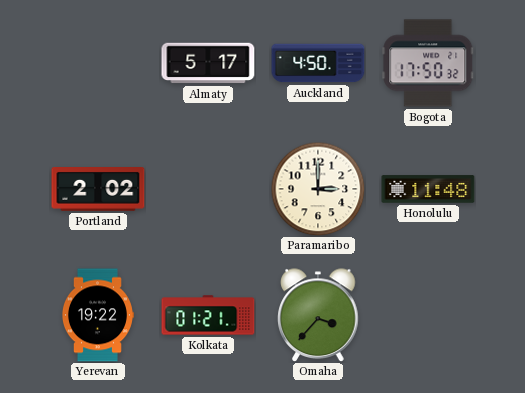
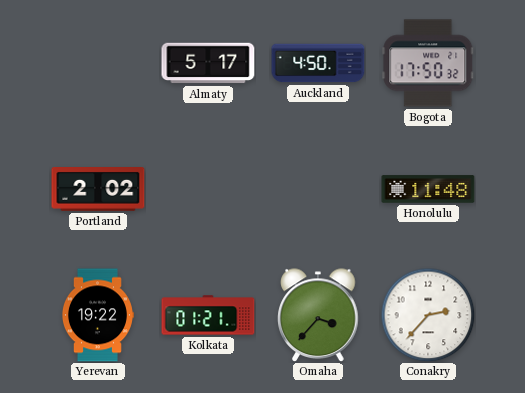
Paramaribo: 3:00 -> none
Conakry: none -> 2:37
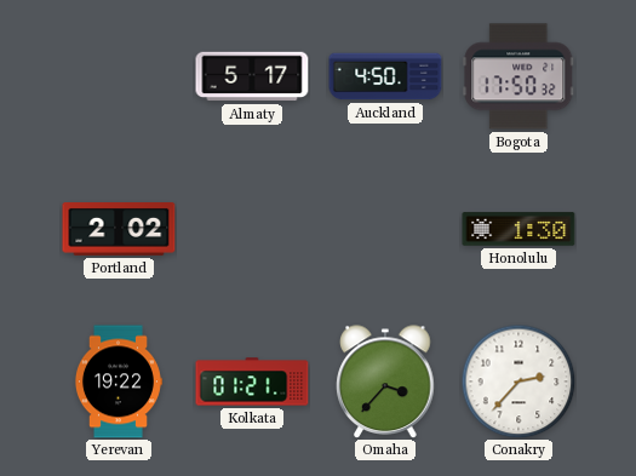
Honolulu: 11:48 -> 1:30
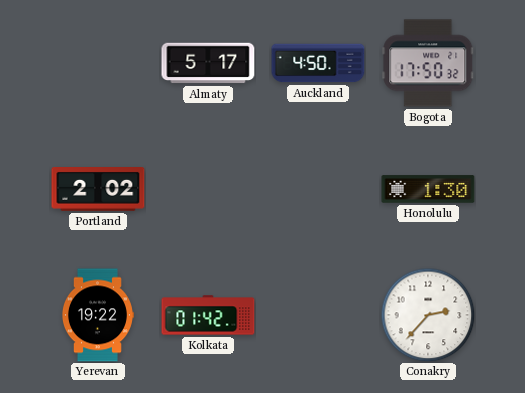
Kolkata: 01:21 -> 01:42
Omaha: 3:37 -> none
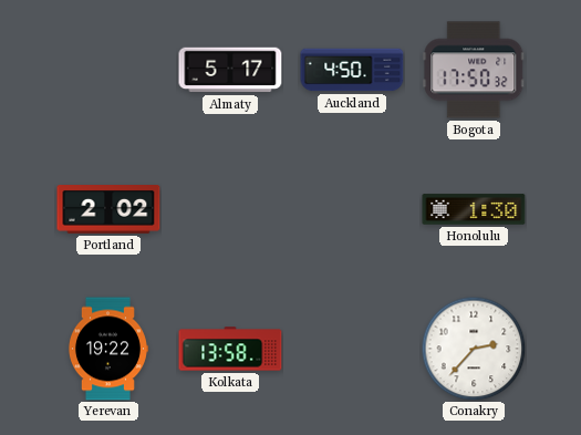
Kolkata: 01:42 -> 13:58
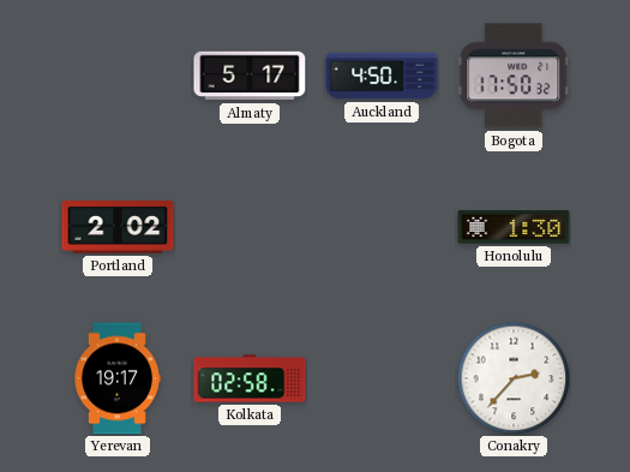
Yerevan: 19:22 -> 19:17
Kolkata: 13:58 -> 02:58
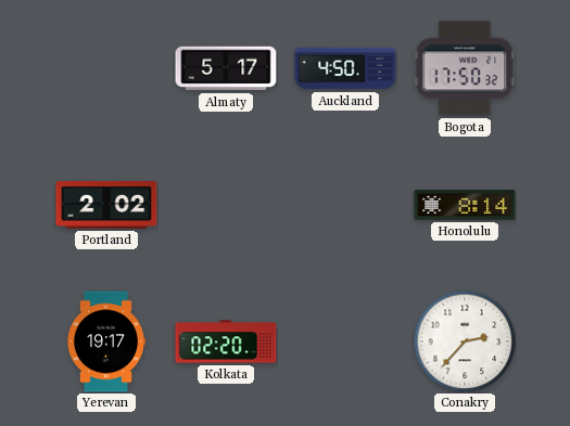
Honolulu: 1:30 -> 8:14
Kolkata: 02:58 -> 02:20
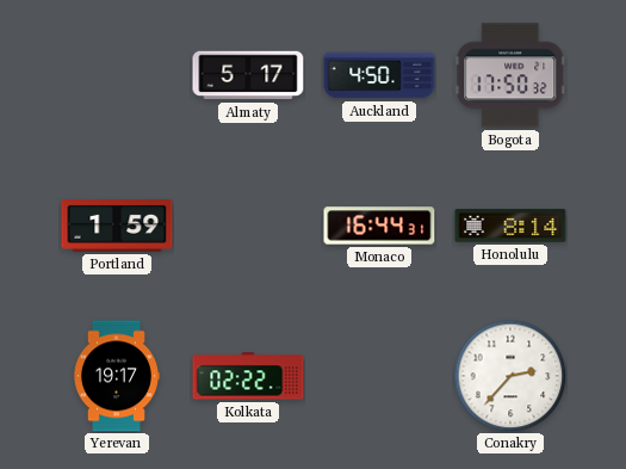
Portland: 2:02 -> 1:59
Monaco: none -> 16:44
Kolkata: 02:20 -> 02:22
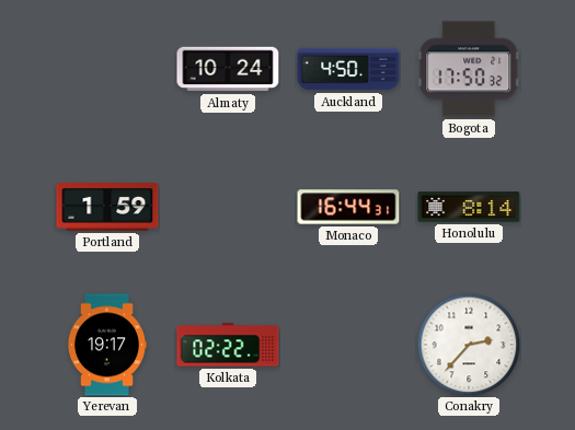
Almaty: 5:17 -> 10:24
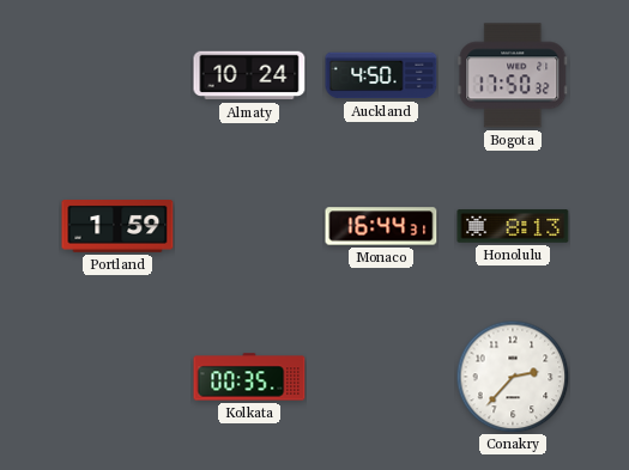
Honolulu: 8:14 -> 8:13
Yerevan: 19:17 -> none
Kolkata: 02:22 -> 00:35
